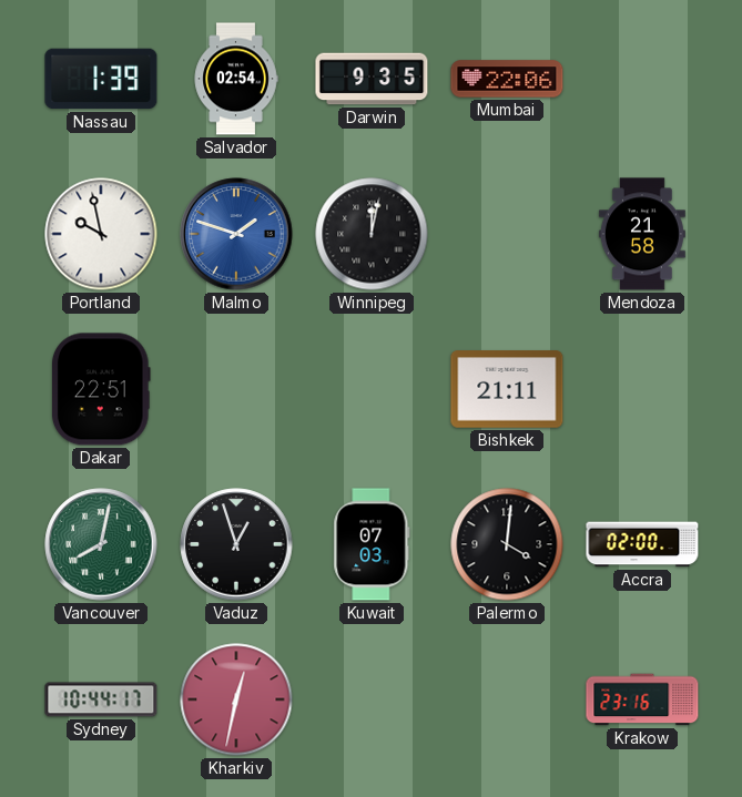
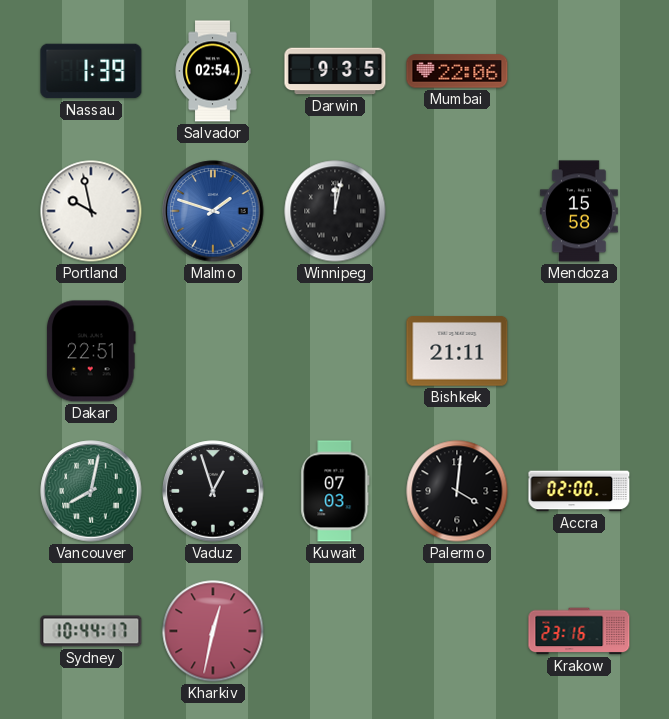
Mendoza: 21:58 -> 15:58
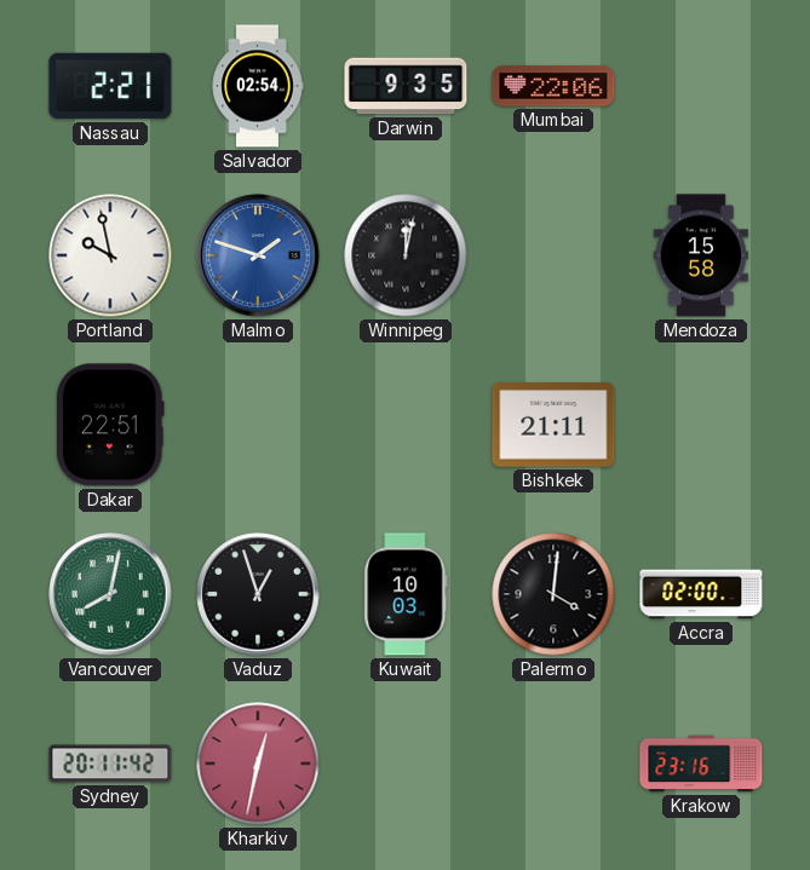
Nassau: 1:39 -> 2:21
Kuwait: 07:03 -> 10:03
Sydney: 10:44 -> 20:11
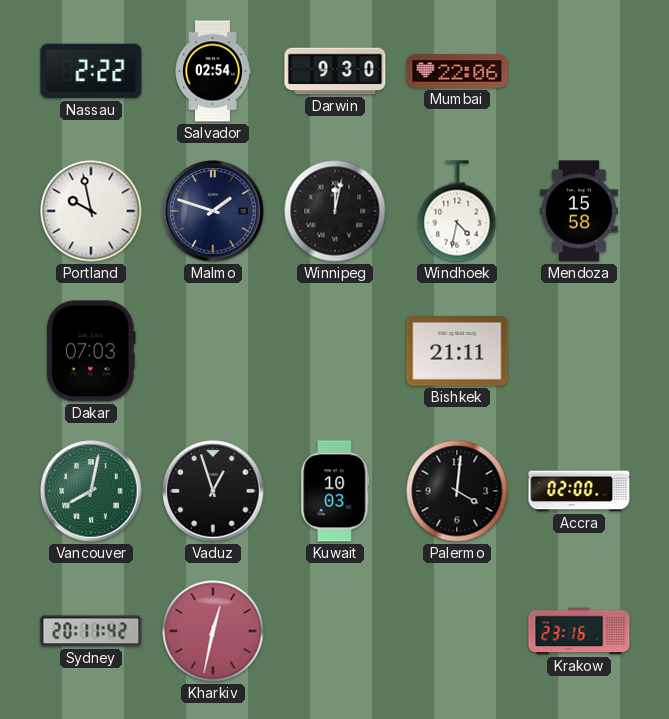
Nassau: 2:21 -> 2:22
Darwin: 9:35 -> 9:30
Malmo dial: blue -> navy
Windhoek: none -> 4:32
Dakar: 22:51 -> 07:03
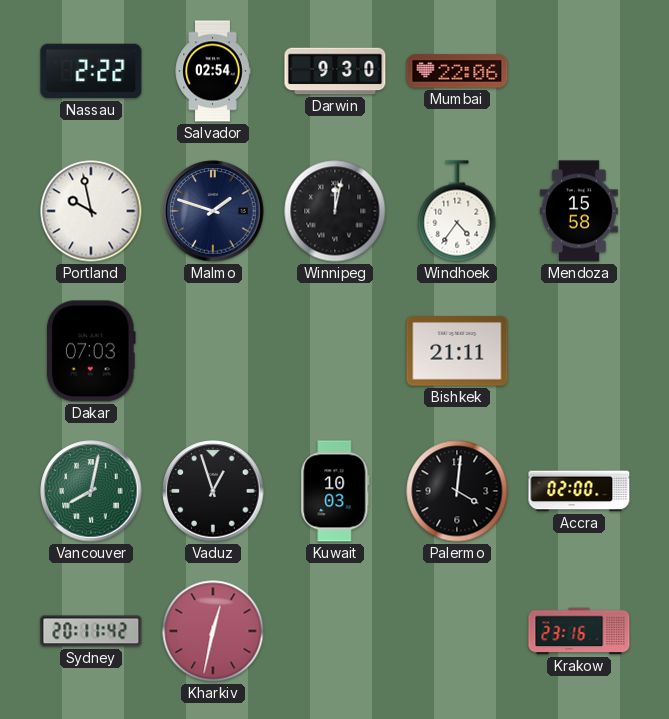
Windhoek: 4:32 -> 4:36
